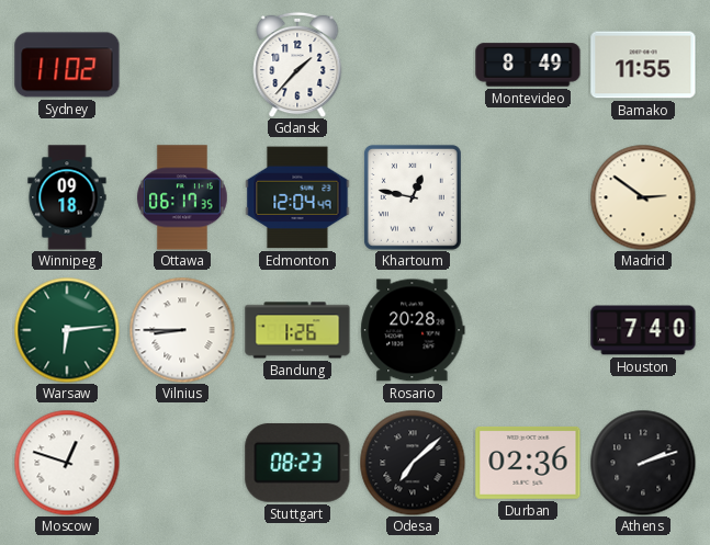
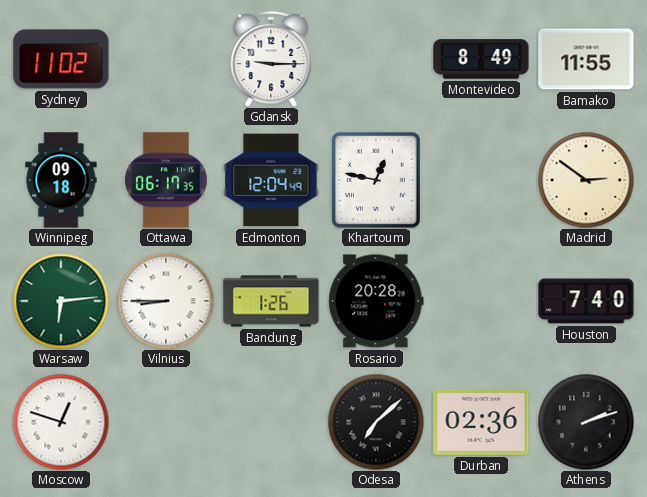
Gdansk: 1:37 -> 9:15
Stuttgart: 08:23 -> none
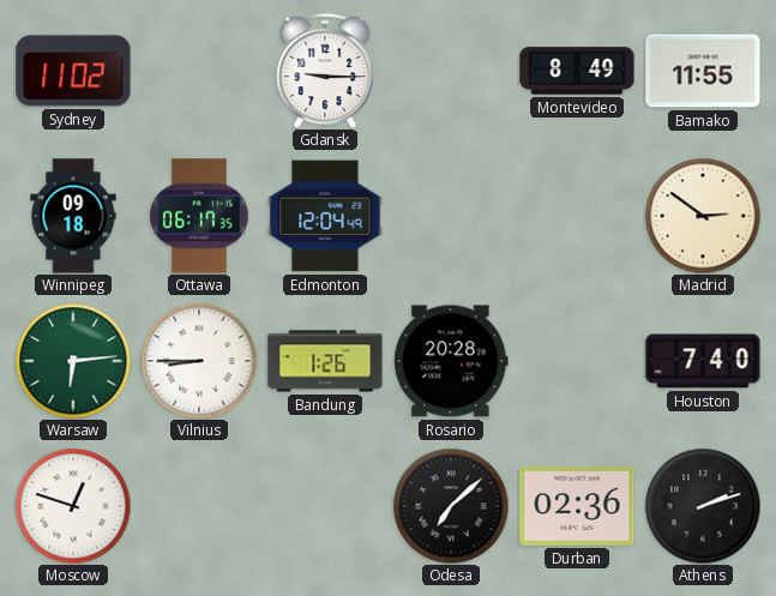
Khartoum: 12:47 -> none
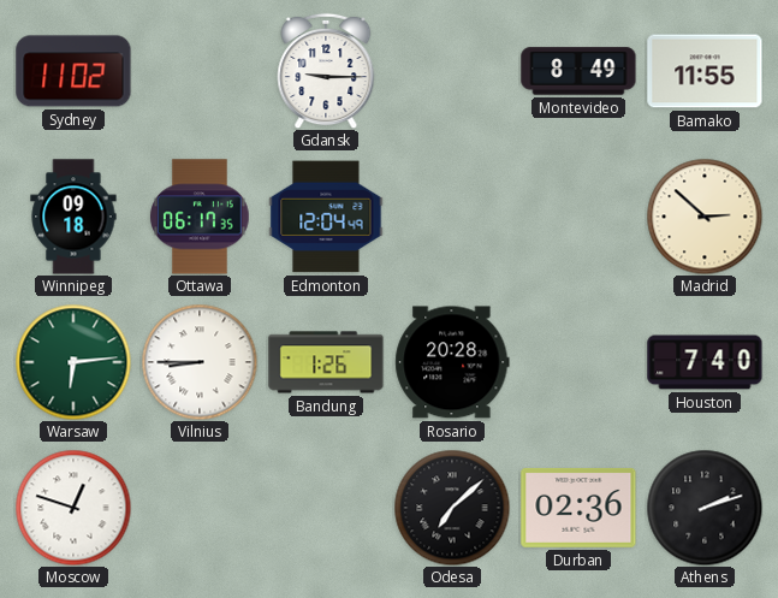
Madrid: 2:51 -> 2:52
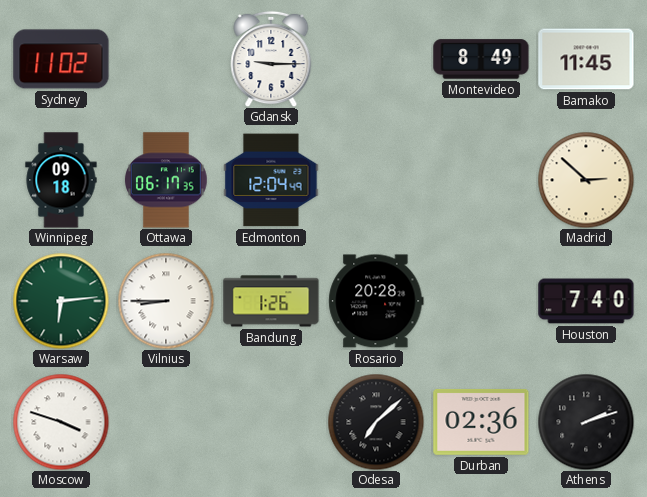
Bamako: 11:55 -> 11:45
Moscow: 12:48 -> 3:48
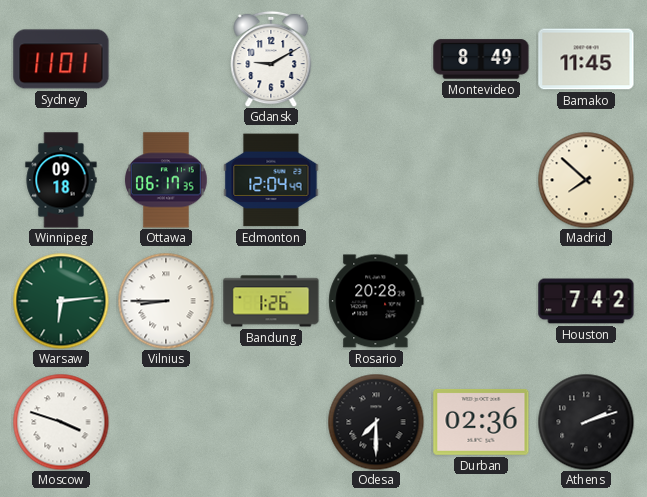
Sydney: 11:02 -> 11:01
Gdansk: 9:15 -> 9:10
Madrid: 2:52 -> 7:52
Houston: 7:40 -> 7:42
Odesa: 7:08 -> 7:30
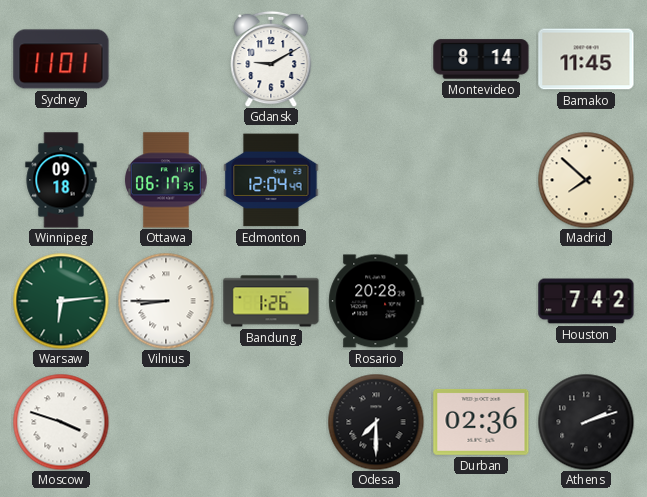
Montevideo: 8:49 -> 8:14
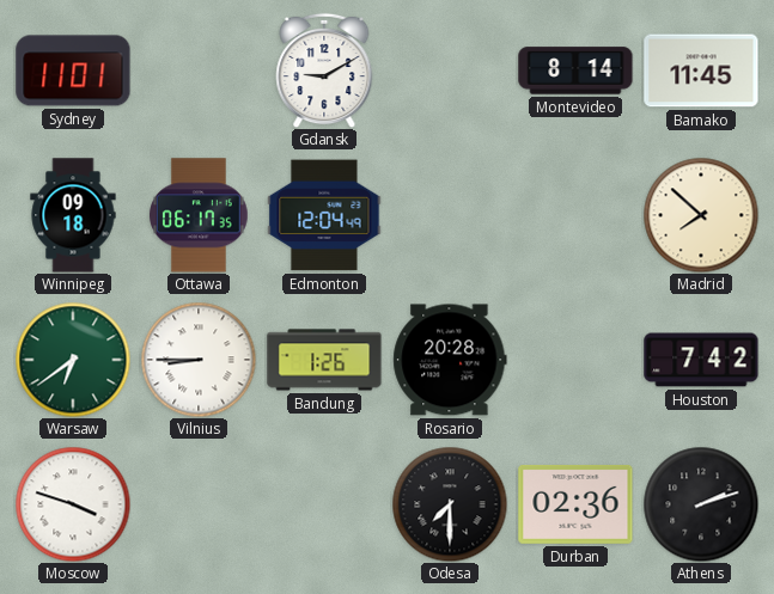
Warsaw: 6:14 -> 6:39
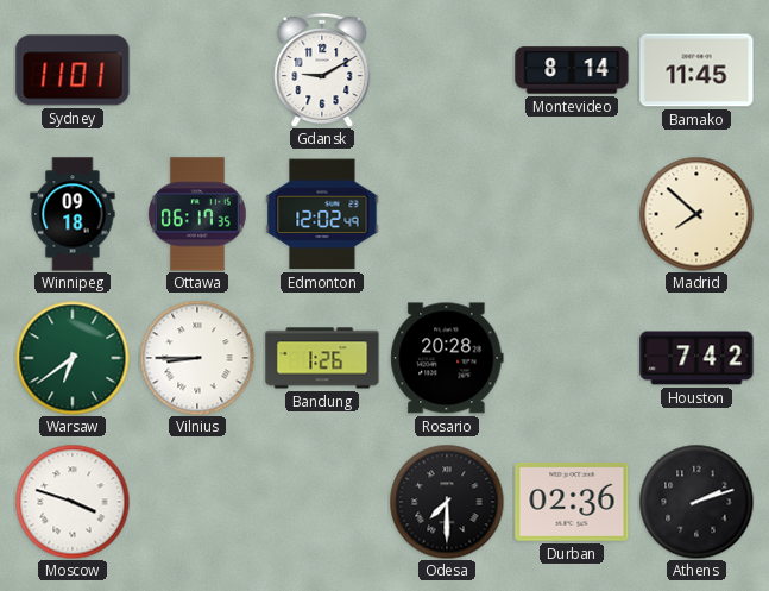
Edmonton: 12:04 -> 12:02
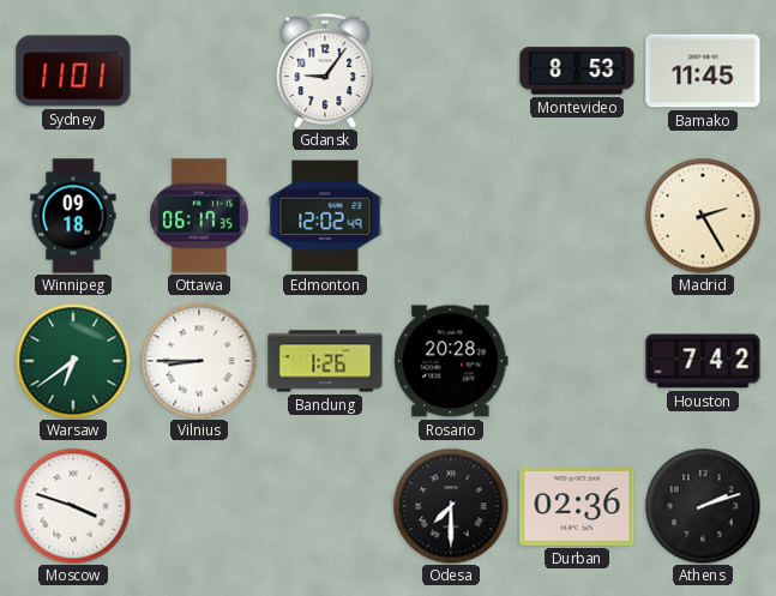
Gdansk: 9:10 -> 9:06
Montevideo: 8:14 -> 8:53
Madrid: 7:52 -> 2:25
